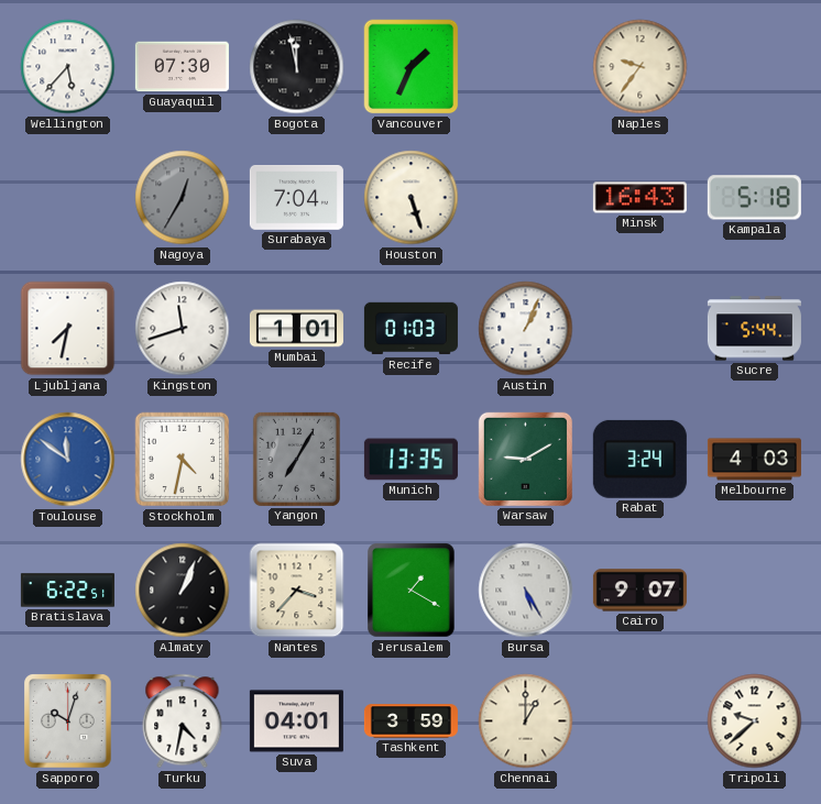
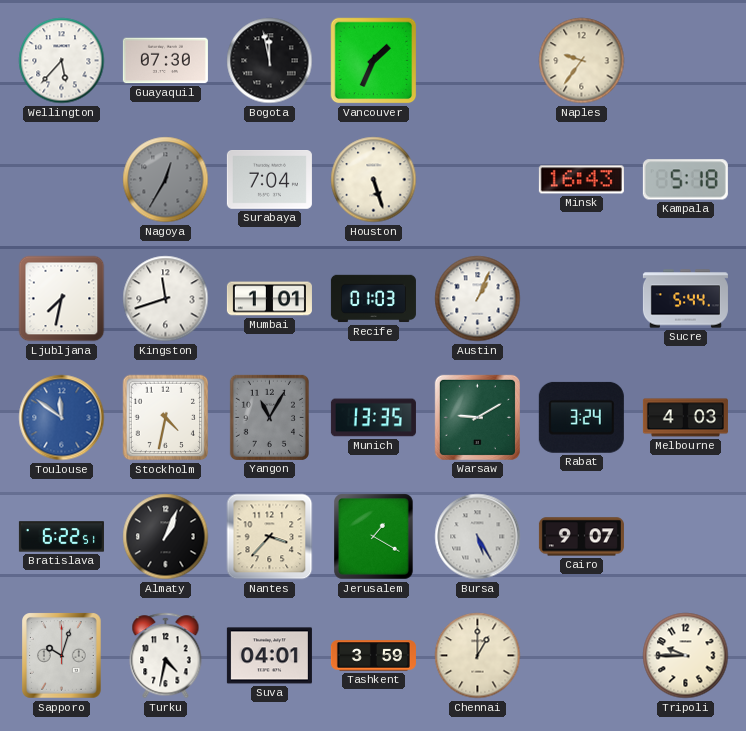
Yangon: 7:05 -> 11:05
Tripoli: 9:38 -> 9:45
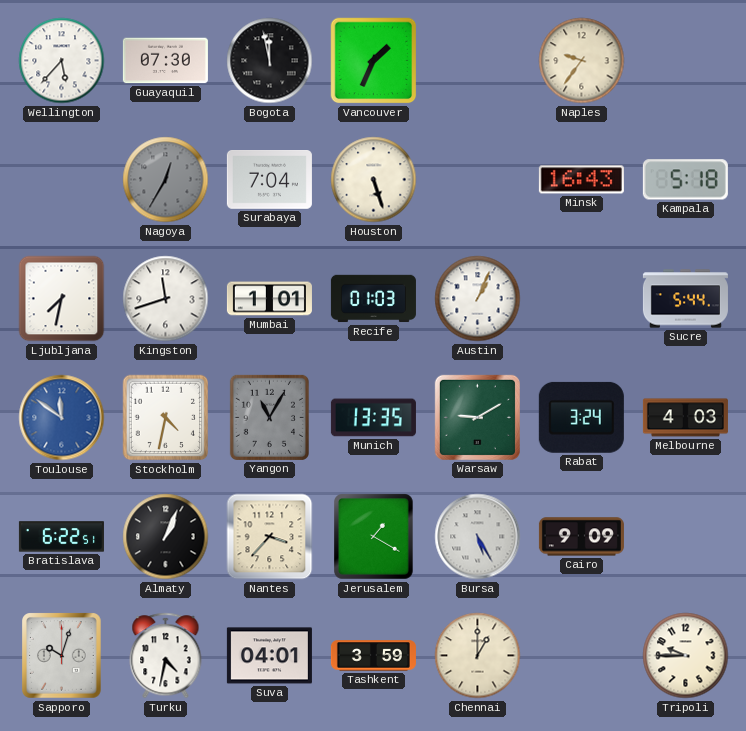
Cairo: 9:07 -> 9:09
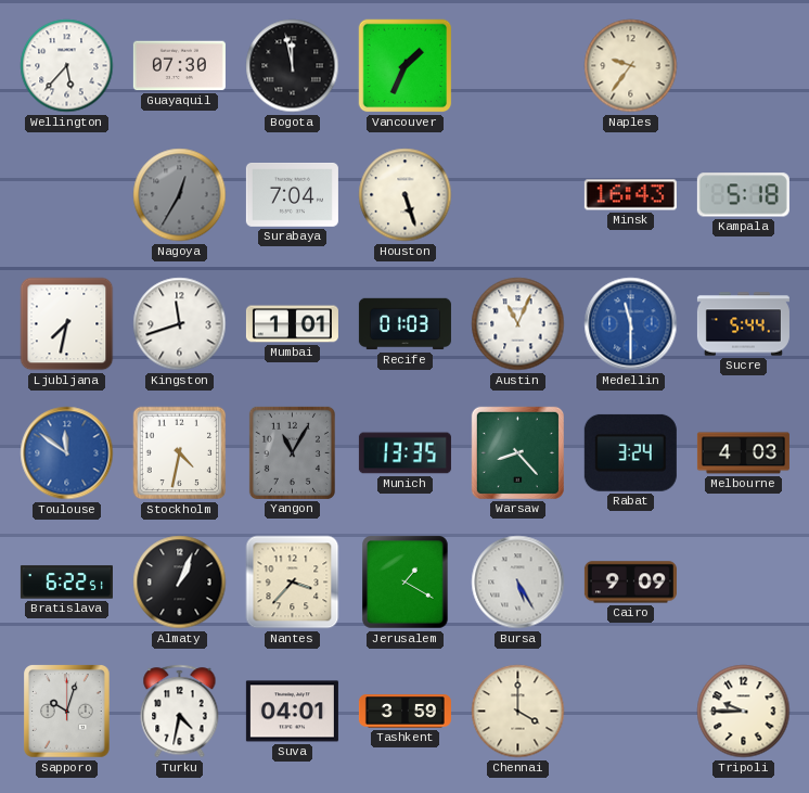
Austin: 1:04 -> 11:04
Medellin: none -> 11:30
Warsaw: 9:10 -> 8:23
Chennai: 1:00 -> 4:00
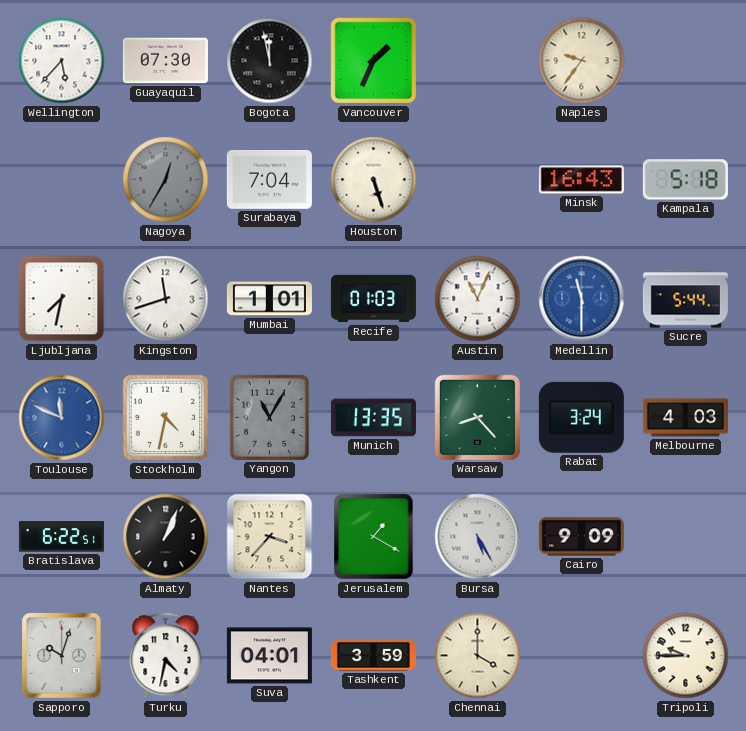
Toulouse: 11:51 -> 11:49
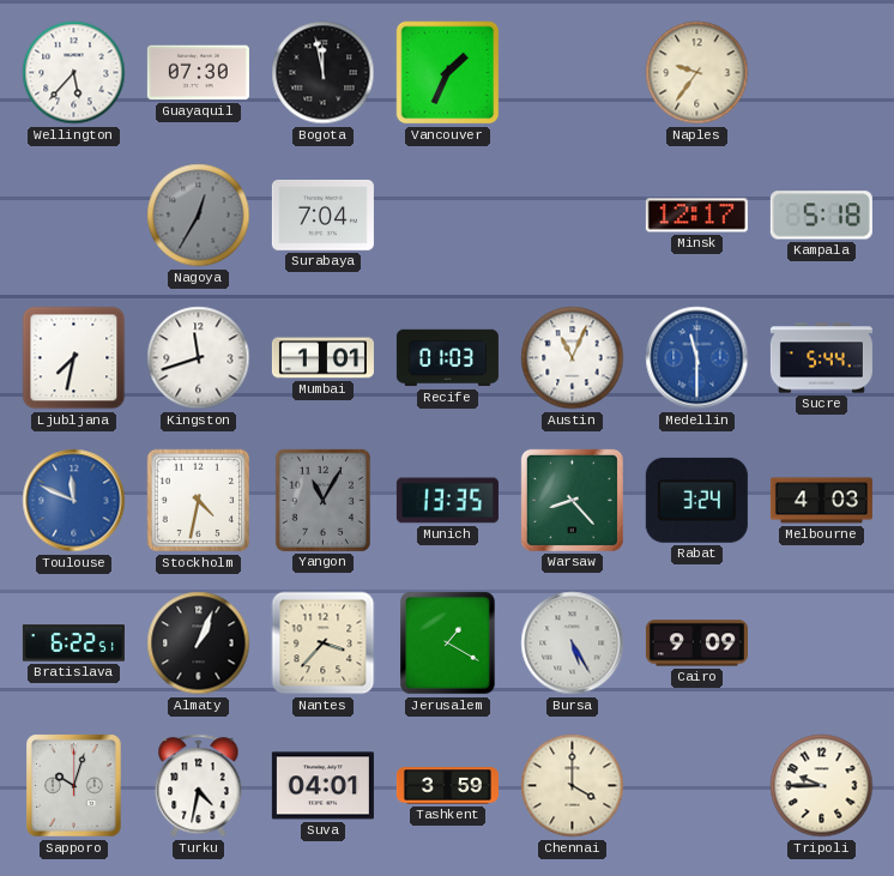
Houston: 5:27 -> none
Minsk: 16:43 -> 12:17
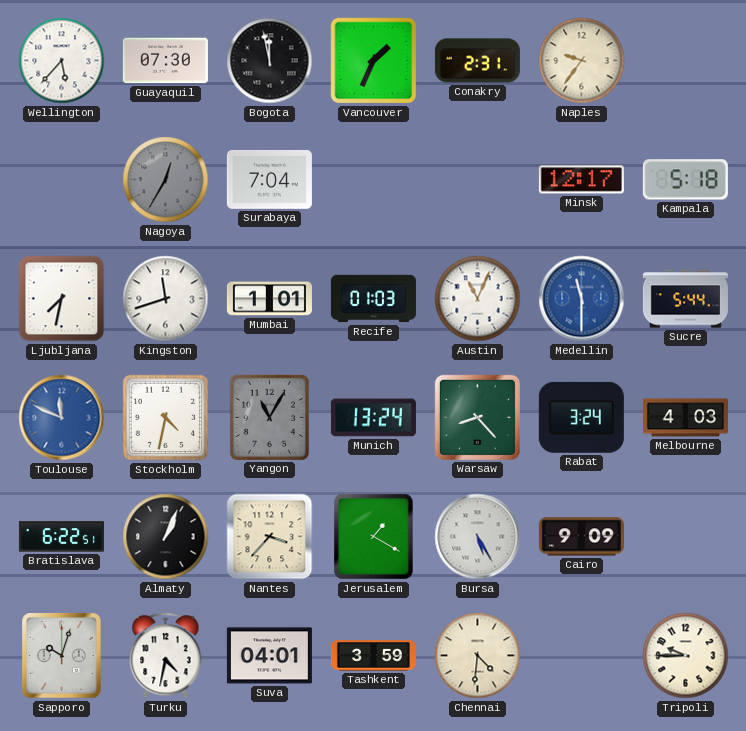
Conakry: none -> 2:31
Munich: 13:35 -> 13:24
Chennai: 4:00 -> 4:31
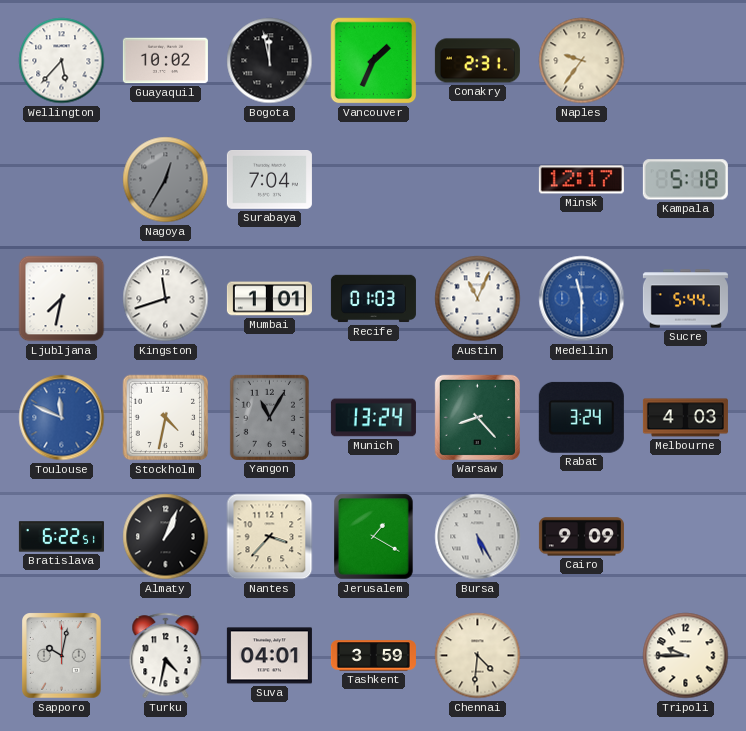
Guayaquil: 07:30 -> 10:02
Sapporo: 10:03 -> 10:02
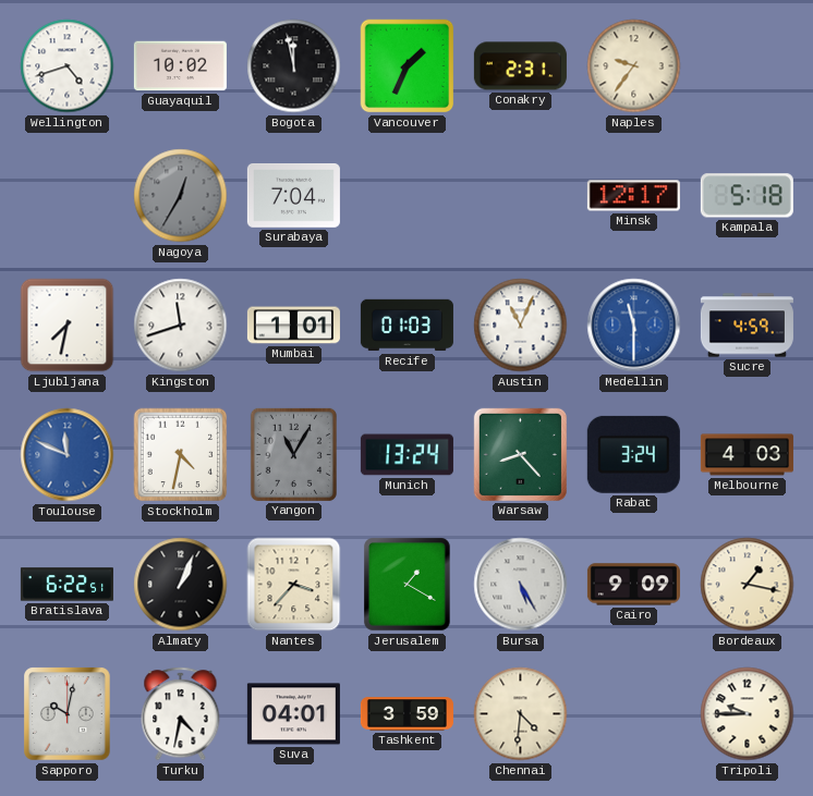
Wellington: 5:37 -> 4:42
Sucre: 5:44 -> 4:59
Bordeaux: none -> 1:17
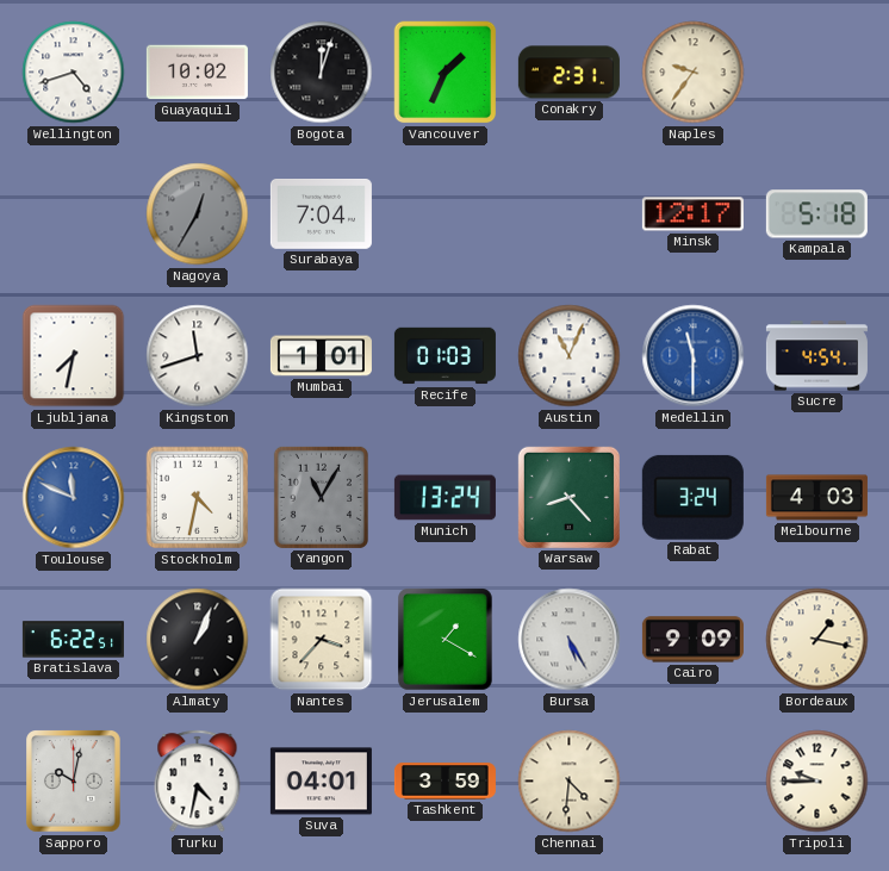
Bogota: 11:58 -> 12:03
Sucre: 4:59 -> 4:54
